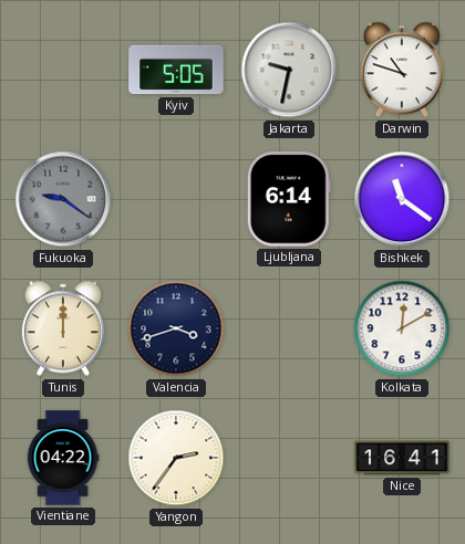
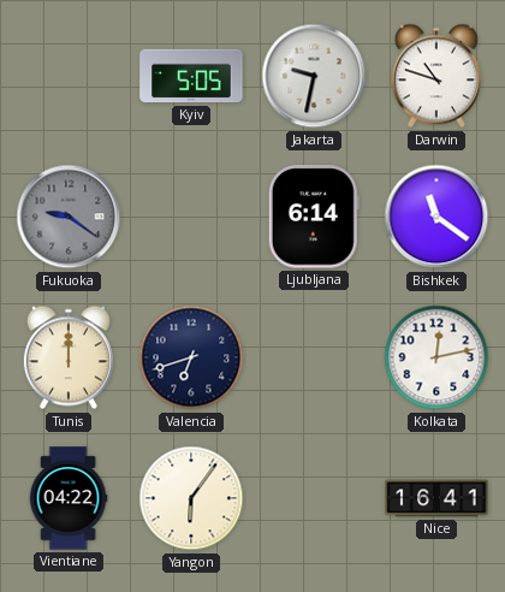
Valencia: 3:42 -> 6:42
Kolkata: 12:10 -> 12:13
Yangon: 2:36 -> 6:06
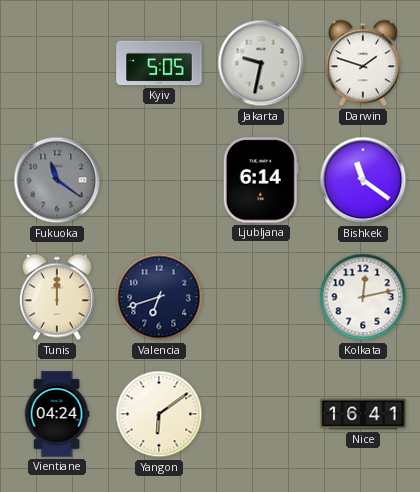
Darwin: 10:48 -> 1:48
Fukuoka: 9:21 -> 11:21
Vientiane: 04:22 -> 04:24
Yangon: 6:06 -> 6:09
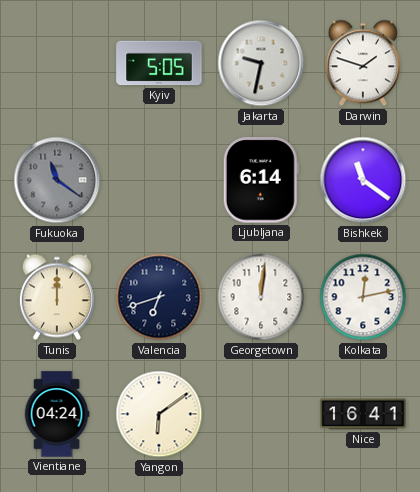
Georgetown: none -> 12:01
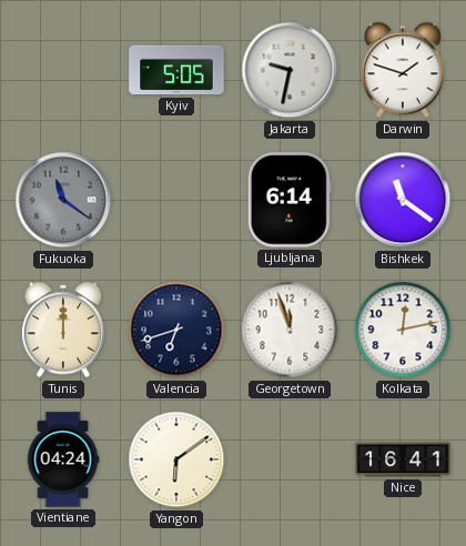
Georgetown: 12:01 -> 11:57
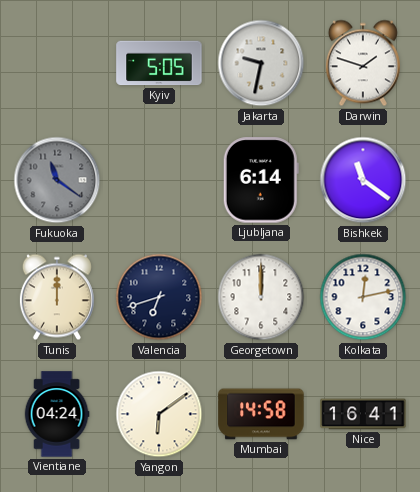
Georgetown: 11:57 -> 12:00
Mumbai: none -> 14:58
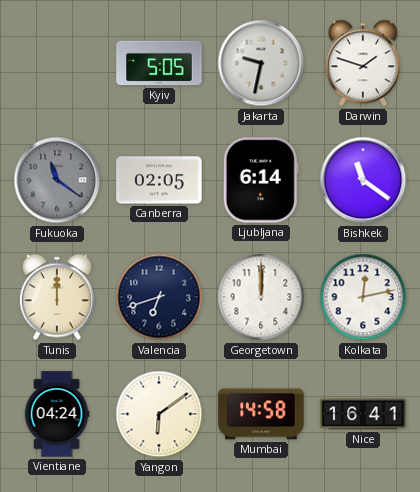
Canberra: none -> 02:05
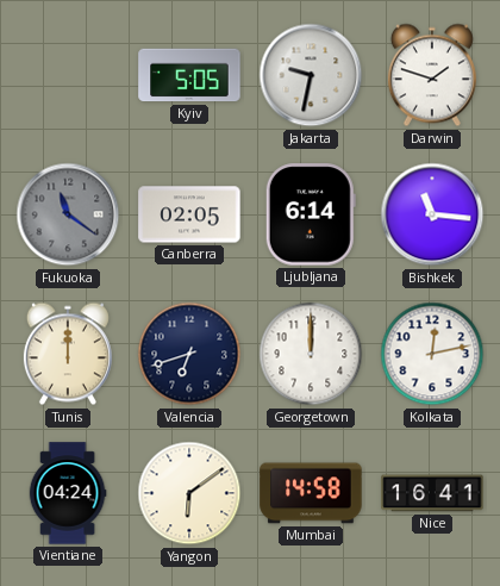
Bishkek: 11:21 -> 11:16
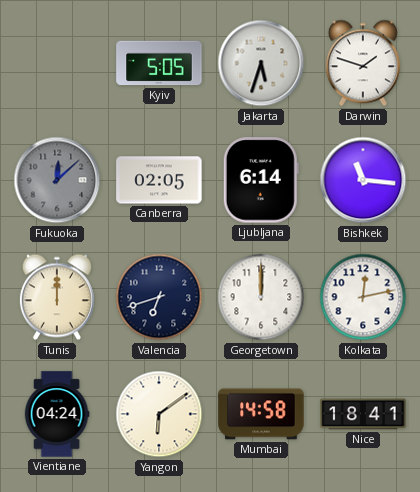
Jakarta: 9:32 -> 5:33
Fukuoka: 11:21 -> 12:08
Nice: 16:41 -> 18:41
